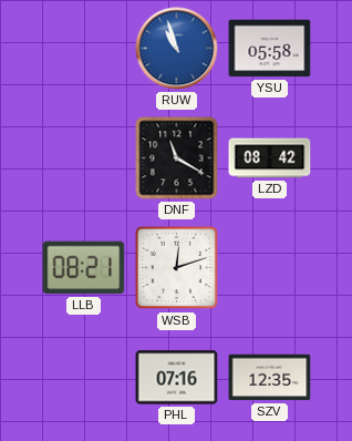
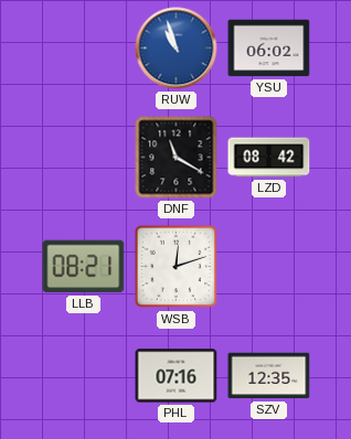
YSU: 05:58 -> 06:02
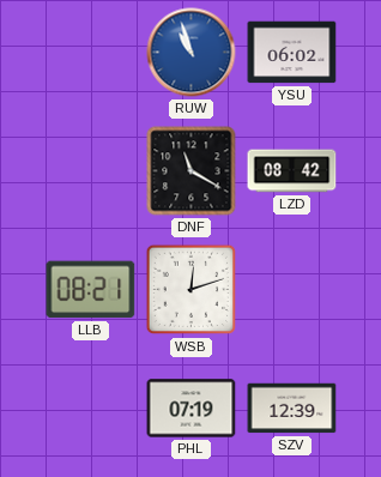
PHL: 07:16 -> 07:19
SZV: 12:35 -> 12:39
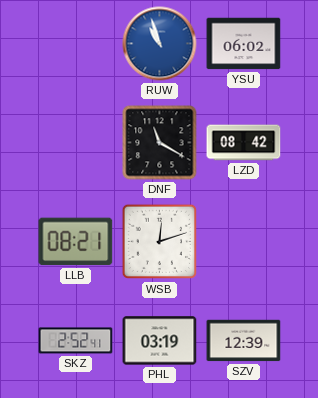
SKZ: none -> 2:52
PHL: 07:19 -> 03:19
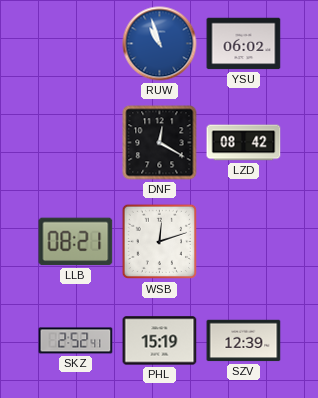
DNF: 11:20 -> 12:20
PHL: 03:19 -> 15:19
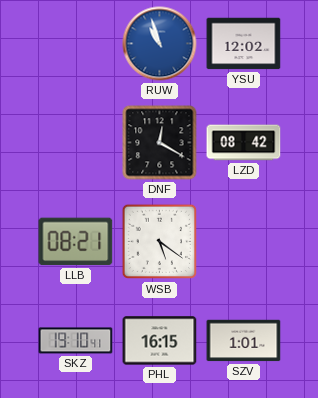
YSU: 06:02 -> 12:02
WSB: 12:12 -> 5:21
SKZ: 2:52 -> 19:10
PHL: 15:19 -> 16:15
SZV: 12:39 -> 1:01
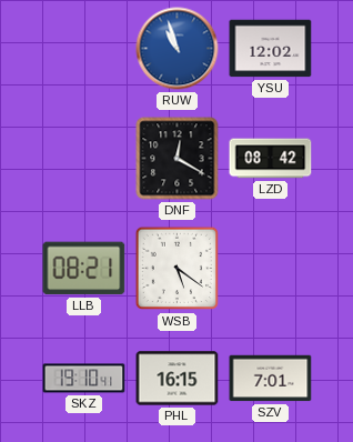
SZV: 1:01 -> 7:01
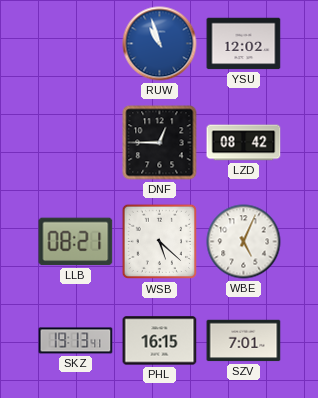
DNF: 12:20 -> 12:45
WSB: 5:21 -> 5:22
WBE: none -> 5:04
SKZ: 19:10 -> 19:13
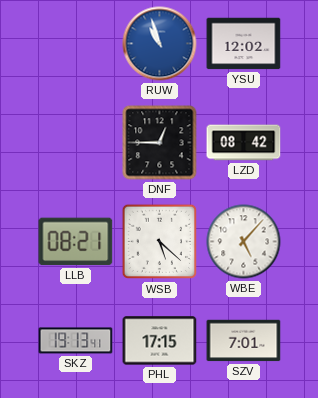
WBE: 5:04 -> 5:07
PHL: 16:15 -> 17:15
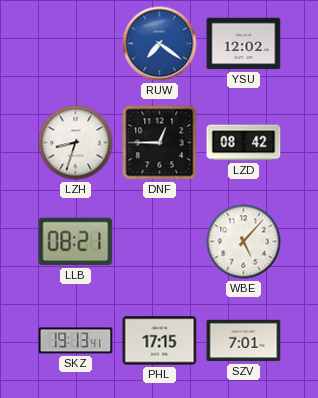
RUW: 10:57 -> 7:21
LZH: none -> 8:33
WSB: 5:22 -> none
